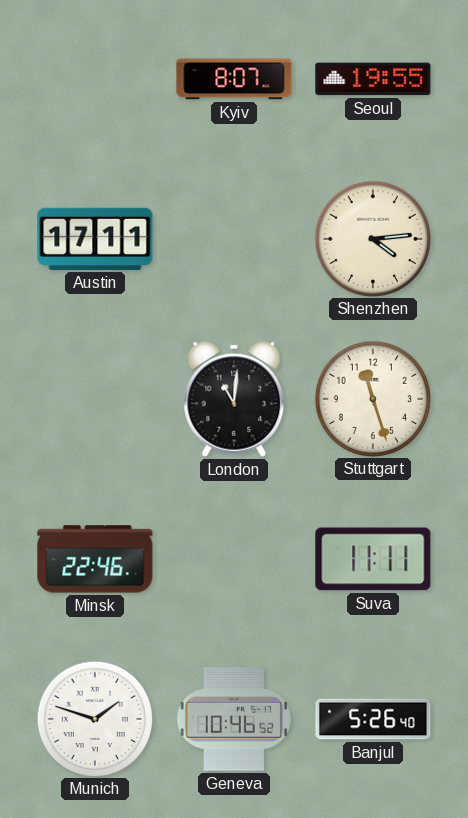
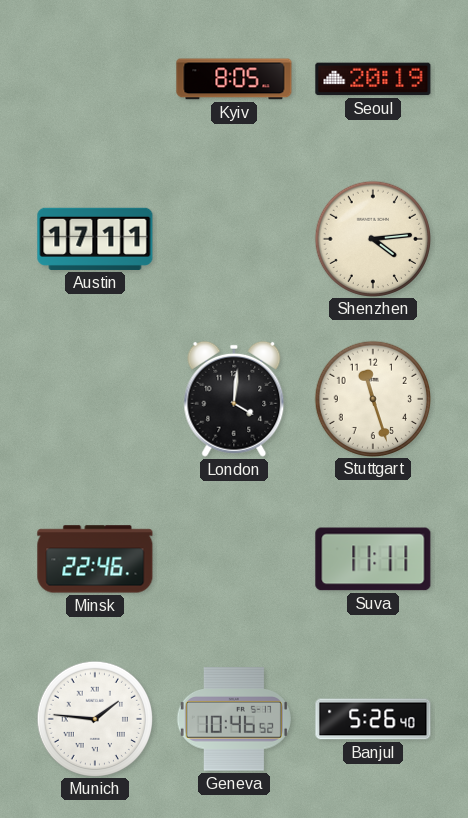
Kyiv: 8:07 -> 8:05
Seoul: 19:55 -> 20:19
London: 11:01 -> 4:01
Munich: 1:48 -> 1:46
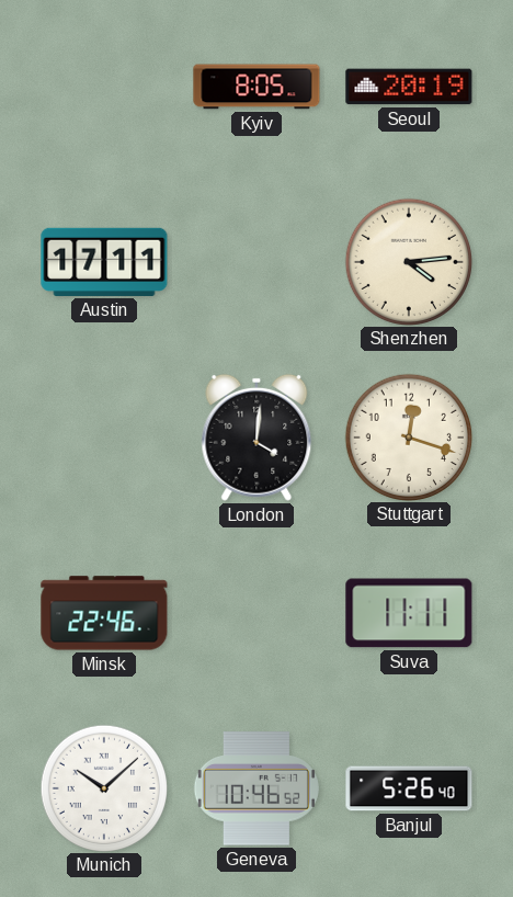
Stuttgart: 11:27 -> 12:18
Munich: 1:46 -> 10:08
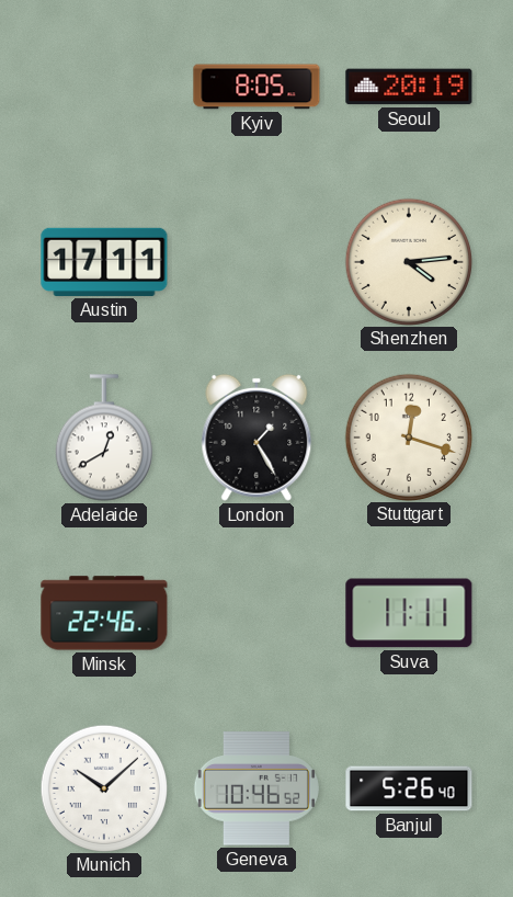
Adelaide: none -> 12:40
London: 4:01 -> 1:25
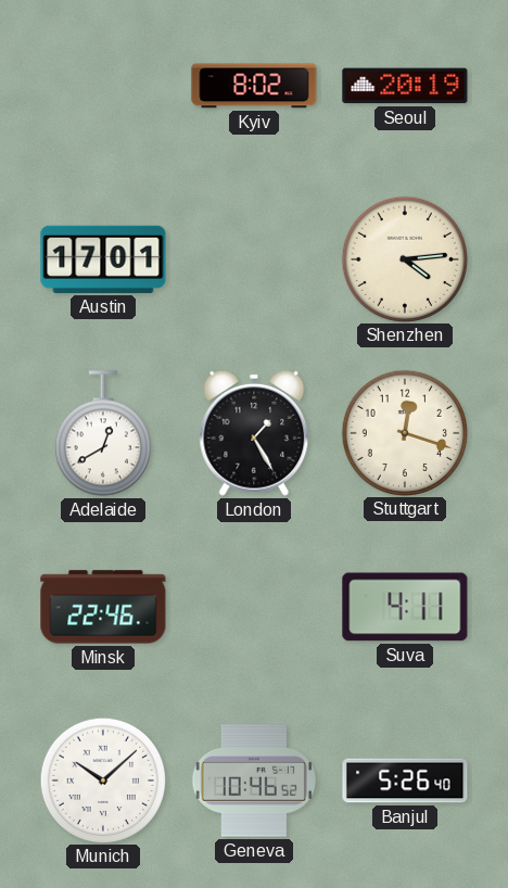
Kyiv: 8:05 -> 8:02
Austin: 17:11 -> 17:01
Suva: 11:11 -> 4:11
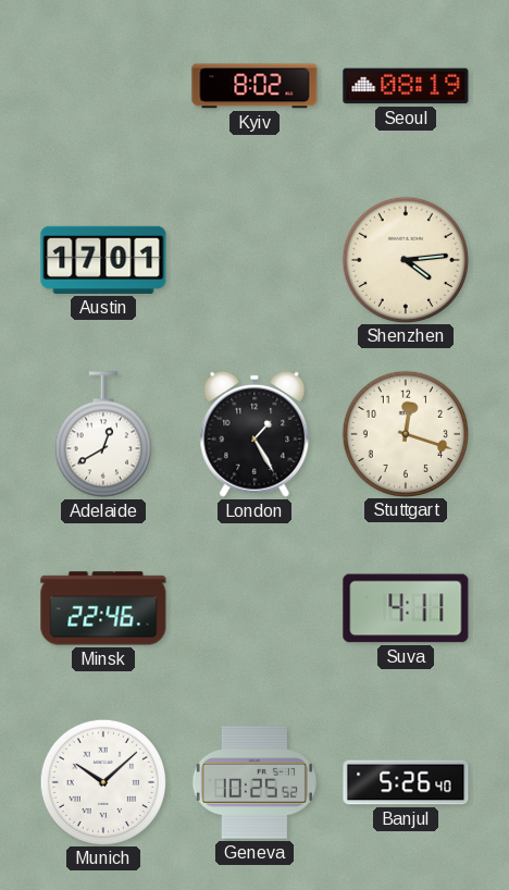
Seoul: 20:19 -> 08:19
Geneva: 10:46 -> 10:25
